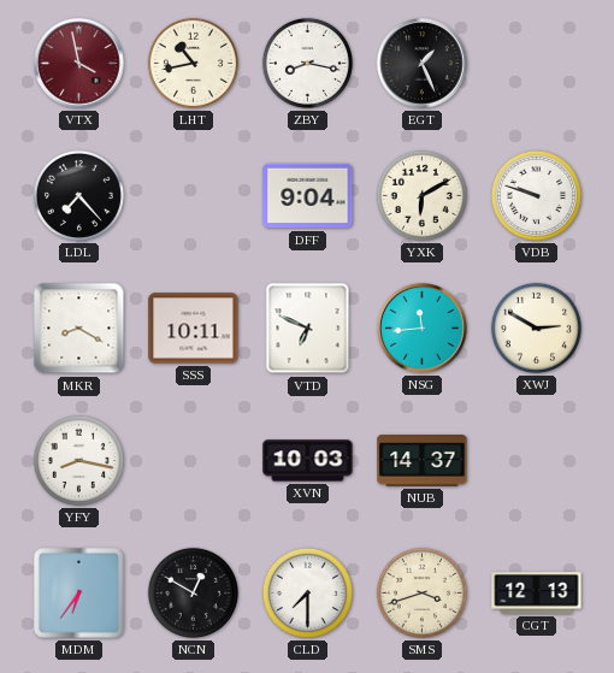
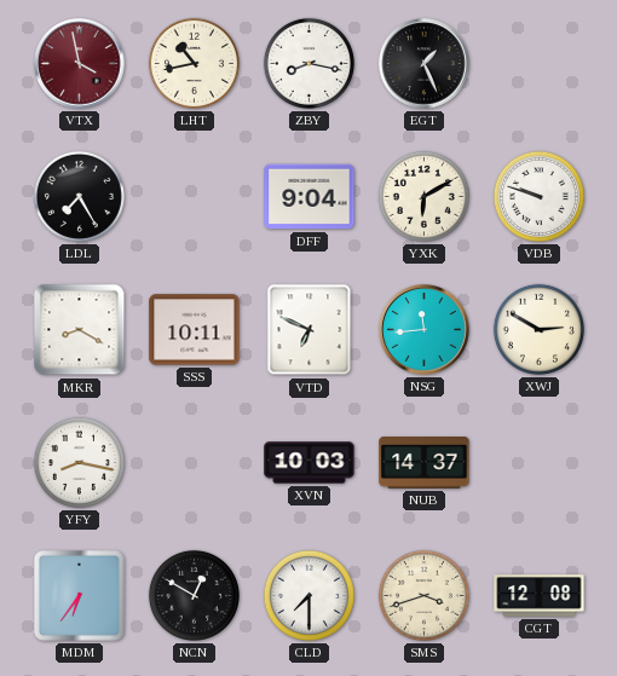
LDL: 7:23 -> 7:25
CGT: 12:13 -> 12:08
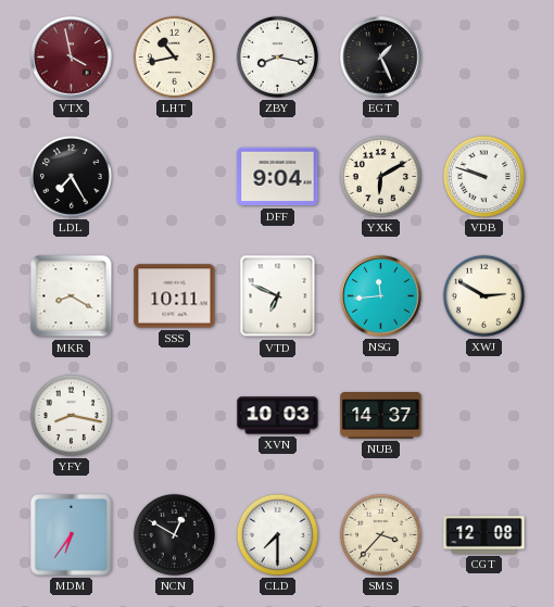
SMS: 3:42 -> 3:37
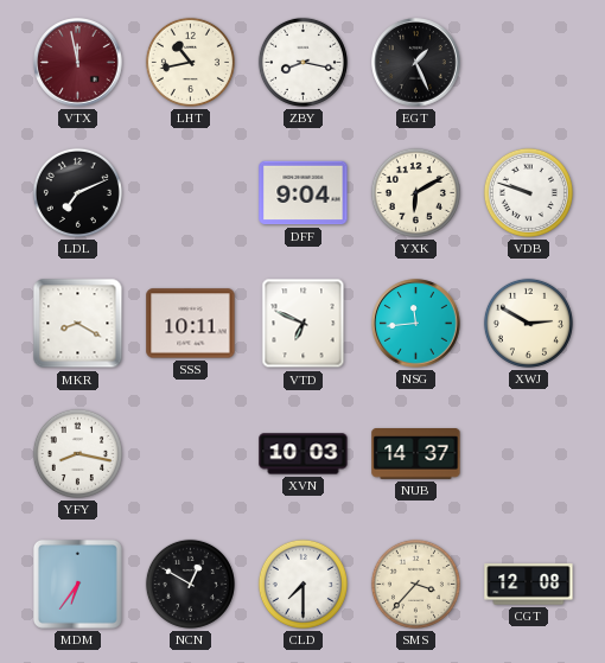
VTX: 3:58 -> 11:58
LDL: 7:25 -> 7:11
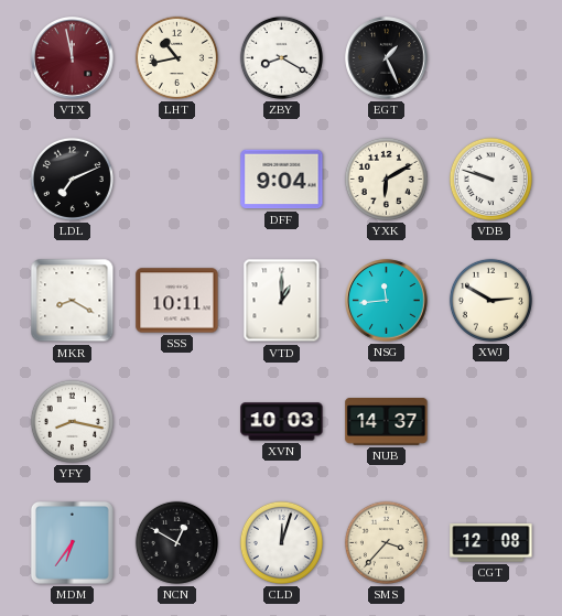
ZBY: 8:17 -> 8:20
VTD: 6:49 -> 1:00
CLD: 7:30 -> 12:03
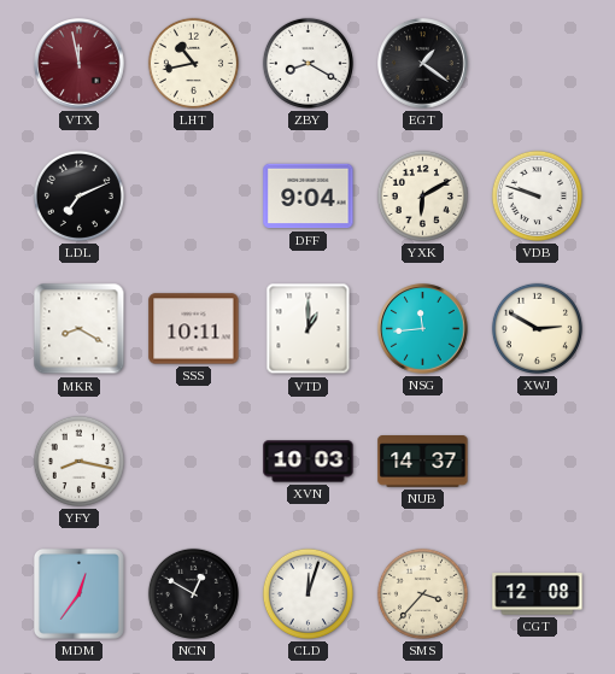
EGT: 1:26 -> 1:21
MDM: 6:36 -> 12:36
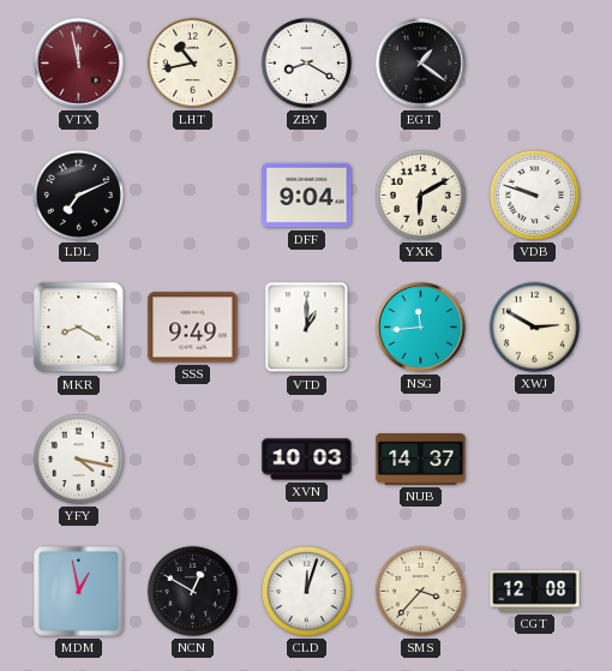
SSS: 10:11 -> 9:49
YFY: 8:17 -> 4:17
MDM: 12:36 -> 12:58
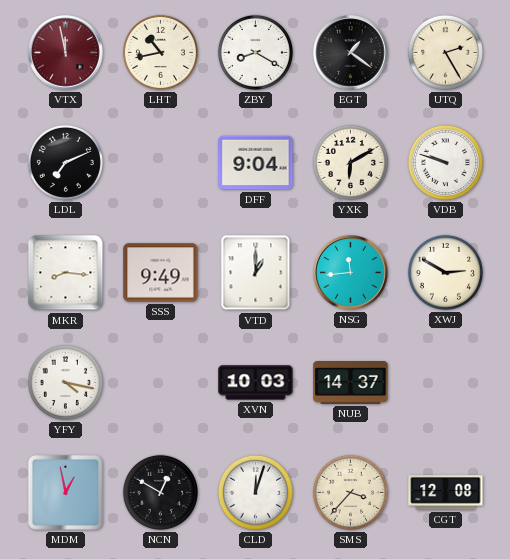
UTQ: none -> 2:25
MKR: 8:20 -> 8:16
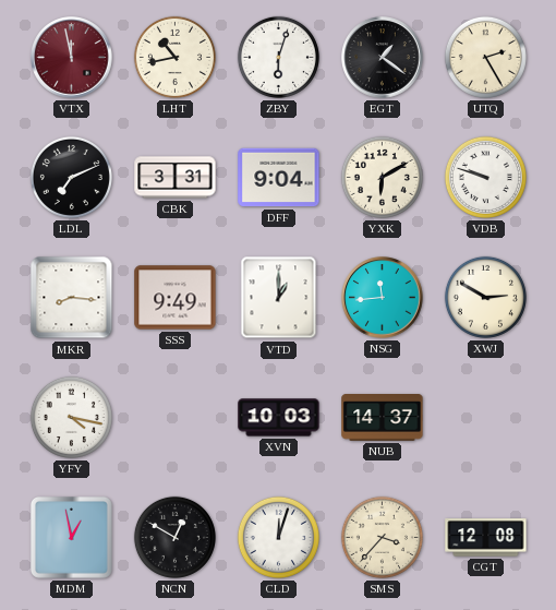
ZBY: 8:20 -> 6:03
CBK: none -> 3:31
